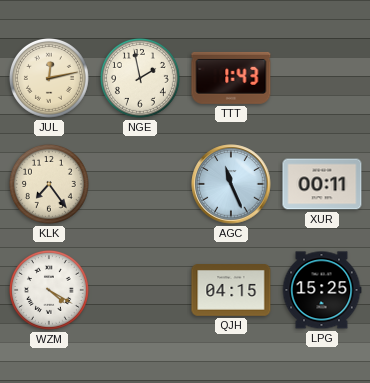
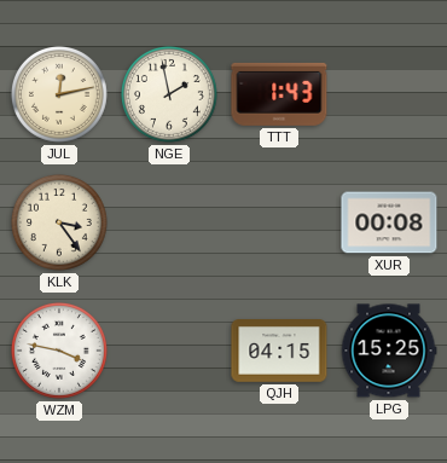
KLK: 7:24 -> 3:24
AGC: 11:26 -> none
XUR: 00:11 -> 00:08
WZM: 4:20 -> 3:47
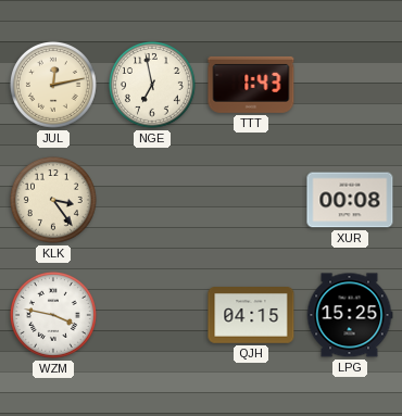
NGE: 1:58 -> 6:58
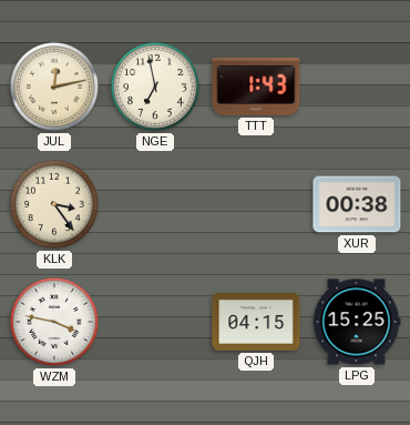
XUR: 00:08 -> 00:38
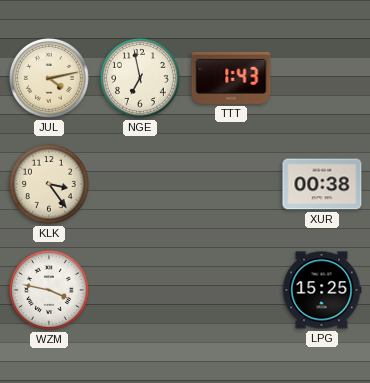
JUL: 12:13 -> 4:13
QJH: 04:15 -> none
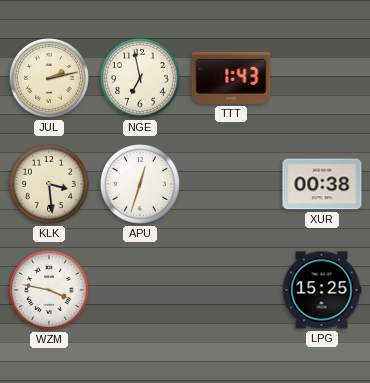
JUL: 4:13 -> 2:13
KLK: 3:24 -> 3:29
APU: none -> 12:33
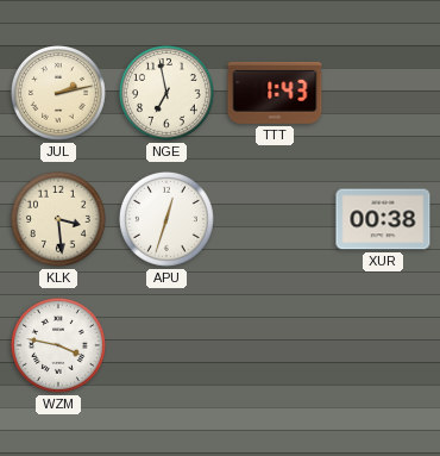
LPG: 15:25 -> none
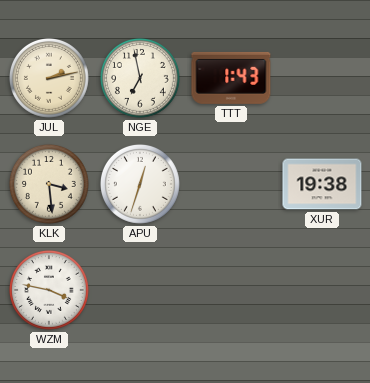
XUR: 00:38 -> 19:38
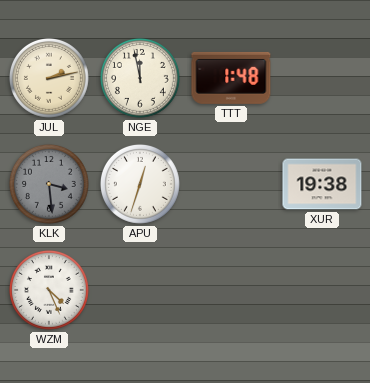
NGE: 6:58 -> 11:58
TTT: 1:43 -> 1:48
KLK dial: cream -> grey
WZM: 3:47 -> 4:26
